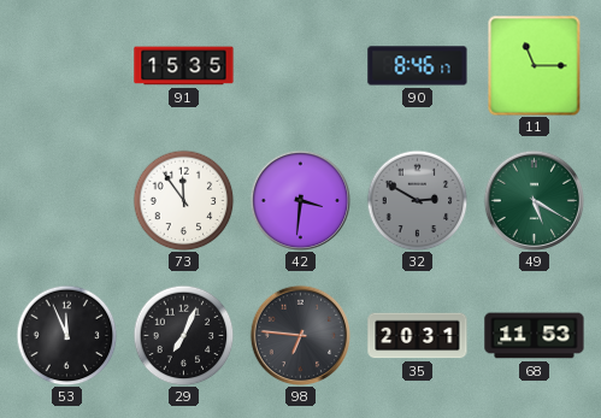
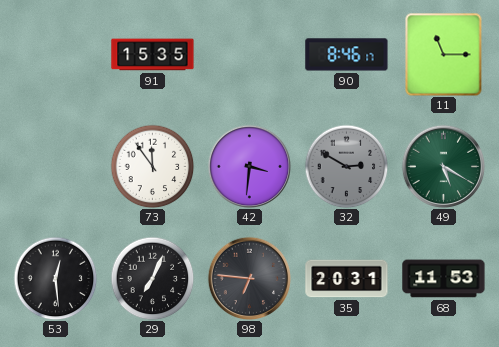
53: 11:56 -> 12:29
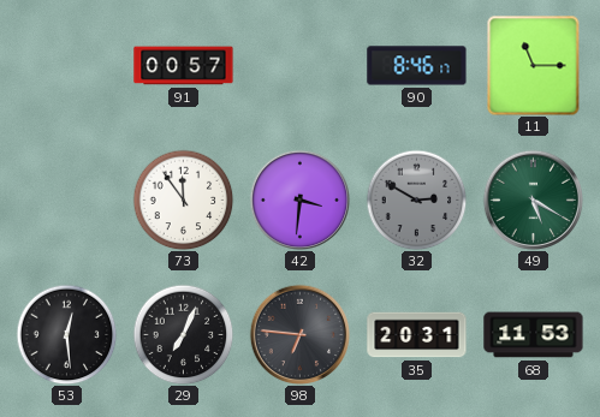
91: 15:35 -> 00:57
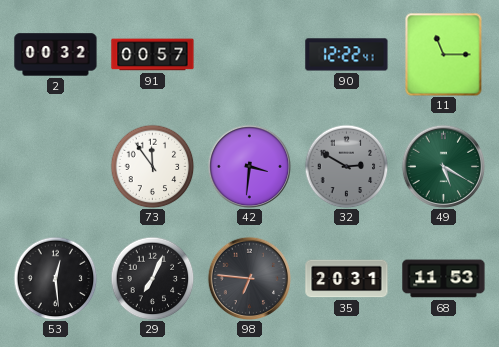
2: none -> 00:32
90: 8:46 -> 12:22
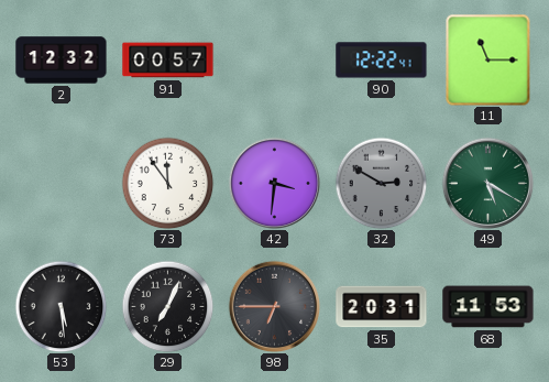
2: 00:32 -> 12:32
53: 12:29 -> 5:29
98: 6:46 -> 6:45
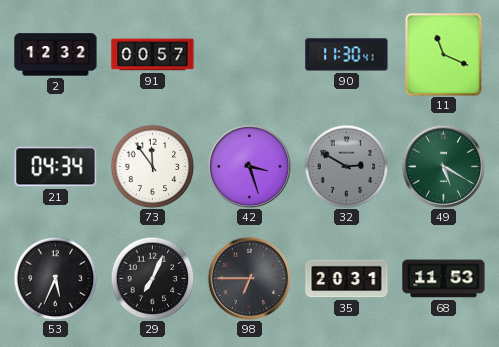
90: 12:22 -> 11:30
11: 11:15 -> 11:19
21: none -> 04:34
42: 3:31 -> 3:27
53: 5:29 -> 5:34
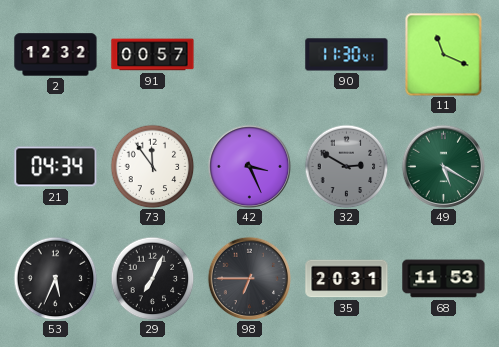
42: 3:27 -> 3:26
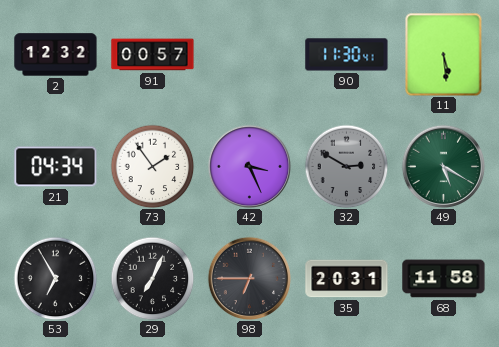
11: 11:19 -> 5:29
73: 11:54 -> 1:54
53: 5:34 -> 6:55
68: 11:53 -> 11:58
